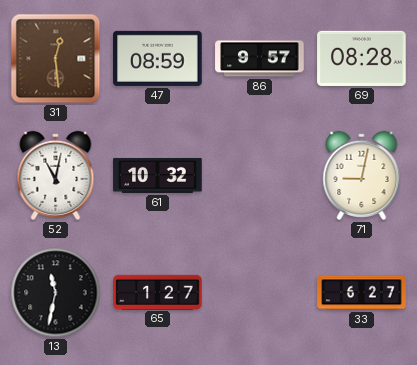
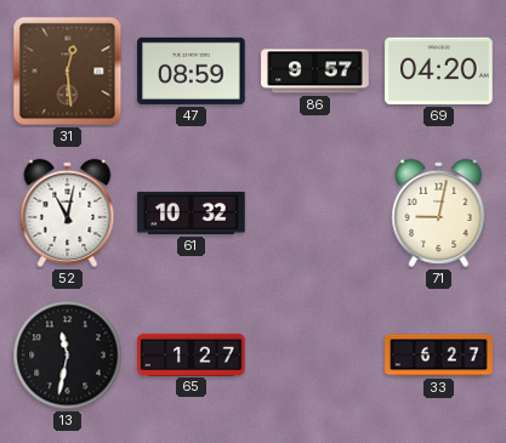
69: 08:28 -> 04:20
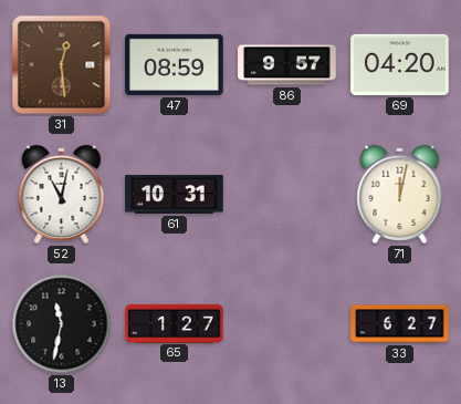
61: 10:32 -> 10:31
71: 9:02 -> 12:02
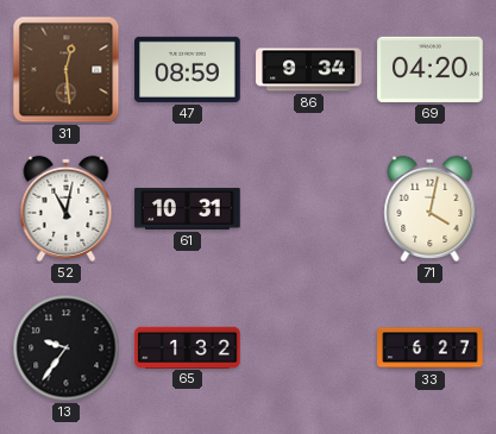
86: 9:57 -> 9:34
71: 12:02 -> 4:02
13: 11:32 -> 9:36
65: 1:27 -> 1:32
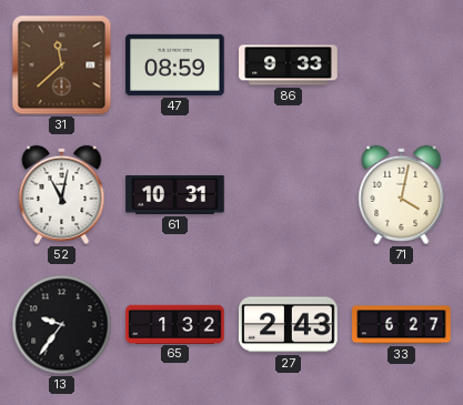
31: 12:29 -> 11:38
86: 9:34 -> 9:33
69: 04:20 -> none
27: none -> 2:43
